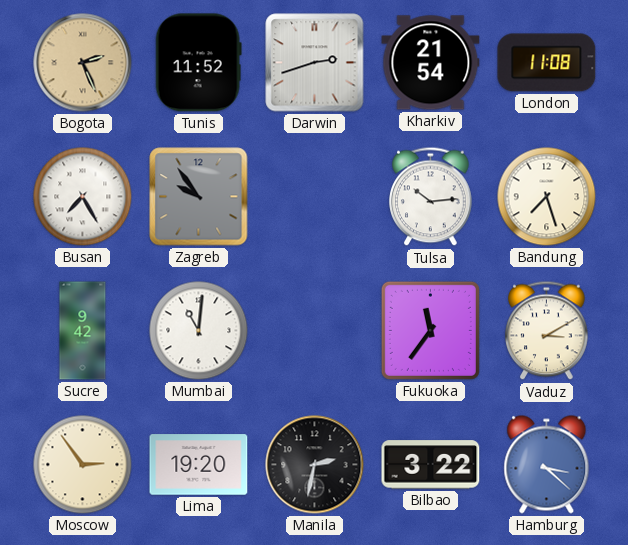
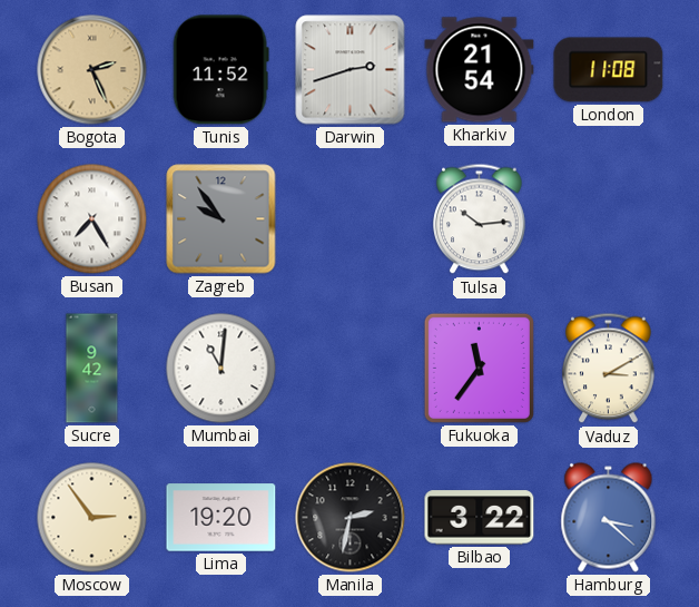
Bandung: 7:27 -> none
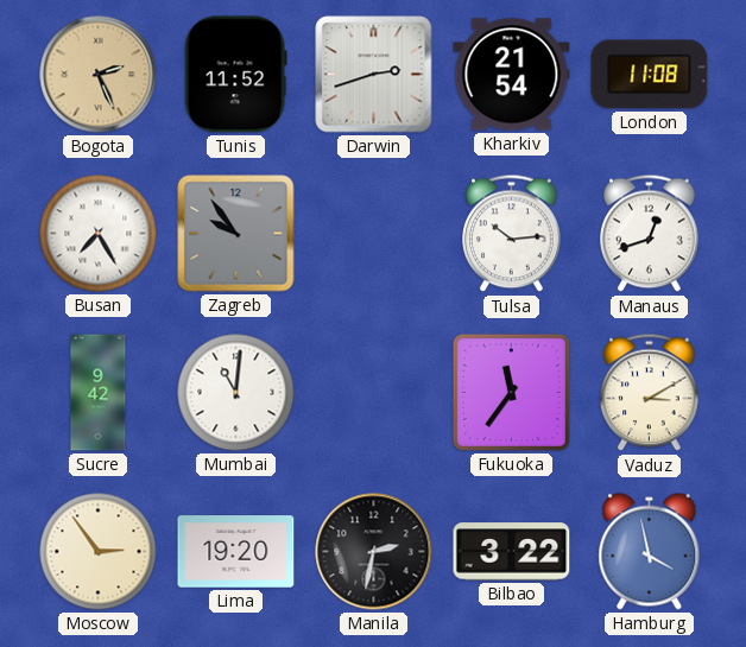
Manaus: none -> 12:42
Hamburg: 3:22 -> 3:58
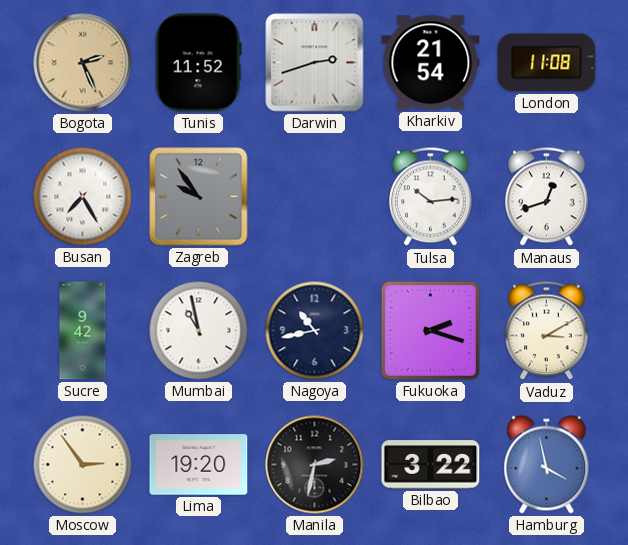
Mumbai: 11:01 -> 10:58
Nagoya: none -> 10:43
Fukuoka: 11:36 -> 2:18
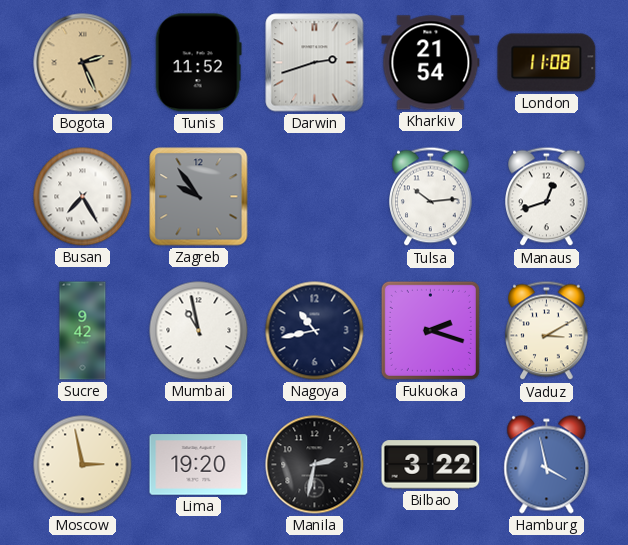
Moscow: 2:54 -> 2:58
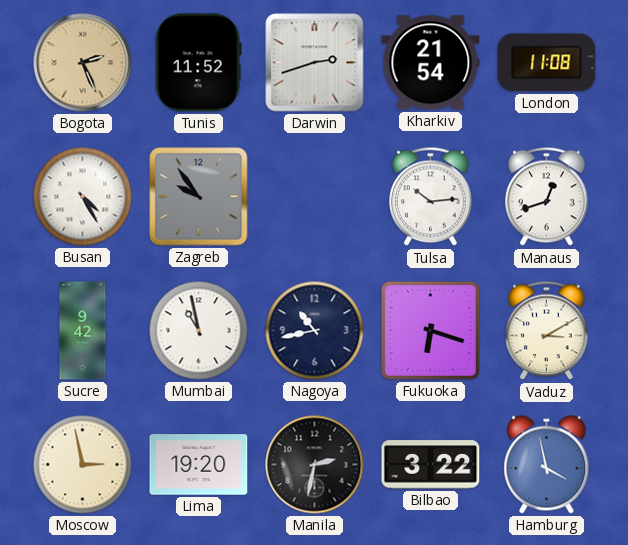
Busan: 7:25 -> 4:25
Fukuoka: 2:18 -> 6:18
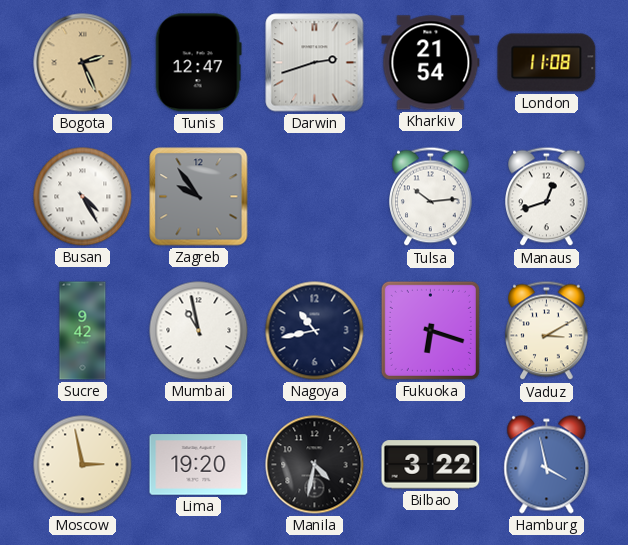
Tunis: 11:52 -> 12:47
Manila: 2:32 -> 4:32
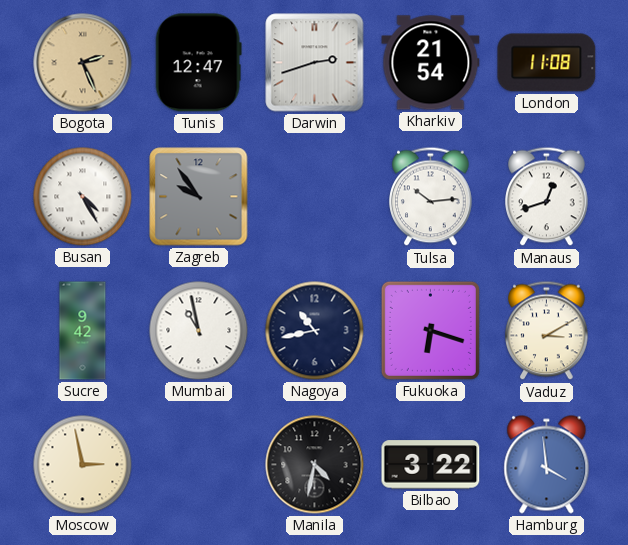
Lima: 19:20 -> none
Hamburg: 3:58 -> 3:59
